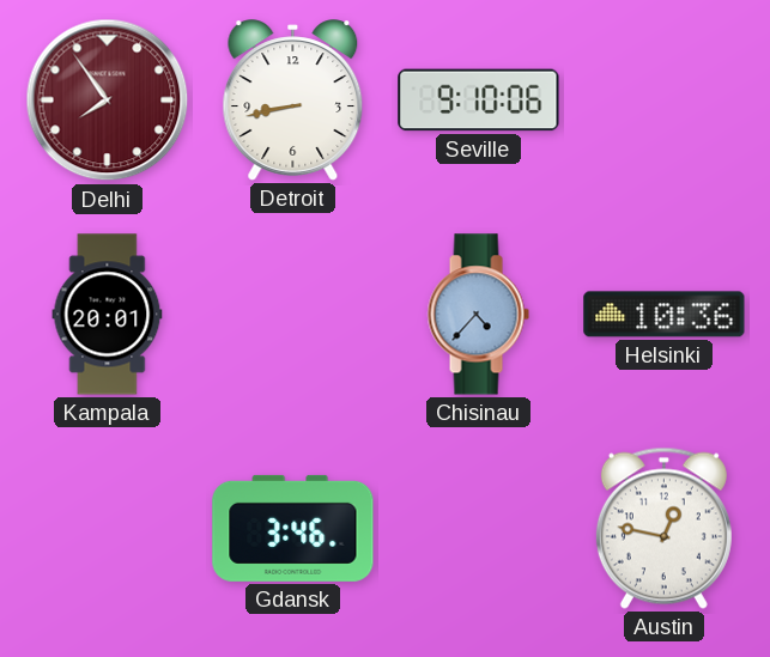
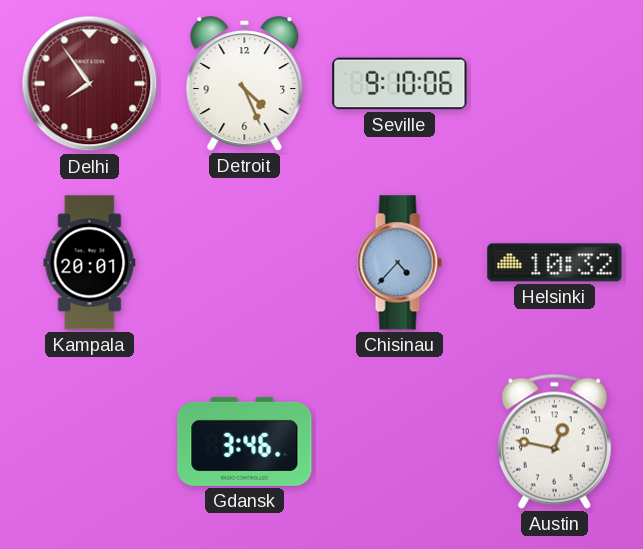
Detroit: 8:43 -> 4:26
Helsinki: 10:36 -> 10:32
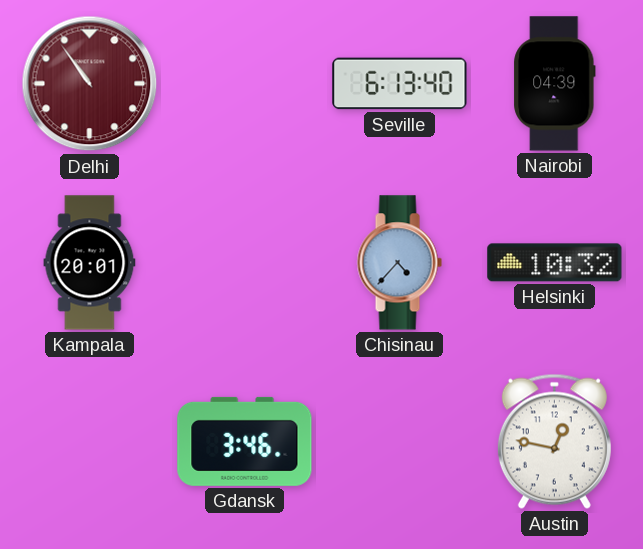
Delhi: 7:54 -> 10:54
Detroit: 4:26 -> none
Seville: 9:10 -> 6:13
Nairobi: none -> 04:39
